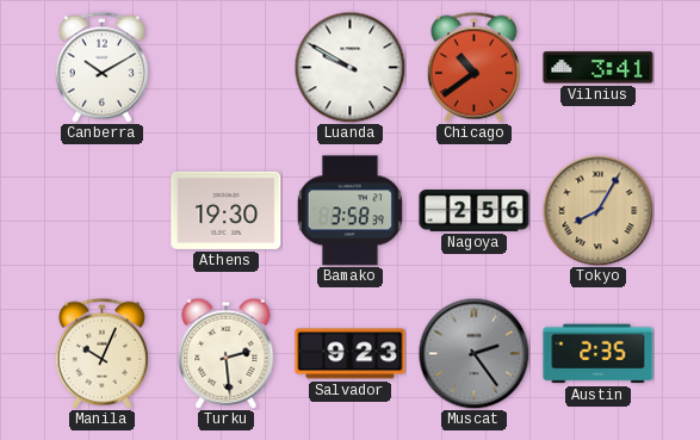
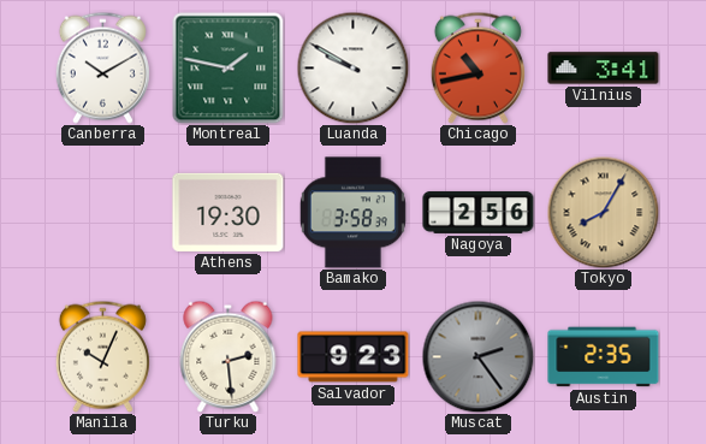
Montreal: none -> 1:47
Chicago: 10:39 -> 10:43
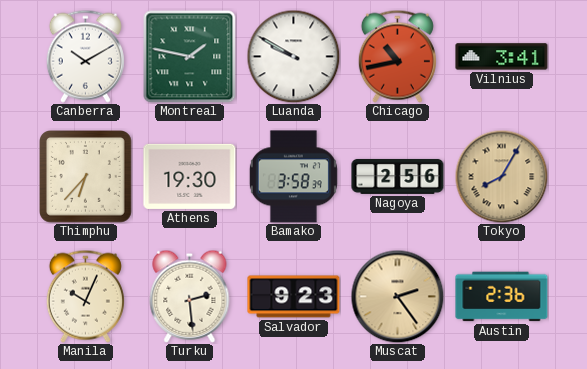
Thimphu: none -> 6:37
Muscat dial: grey -> champagne
Austin: 2:35 -> 2:36
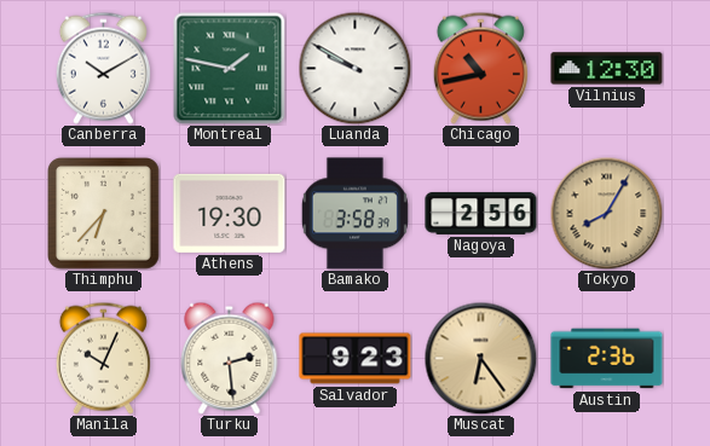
Vilnius: 3:41 -> 12:30
Muscat: 2:24 -> 6:24
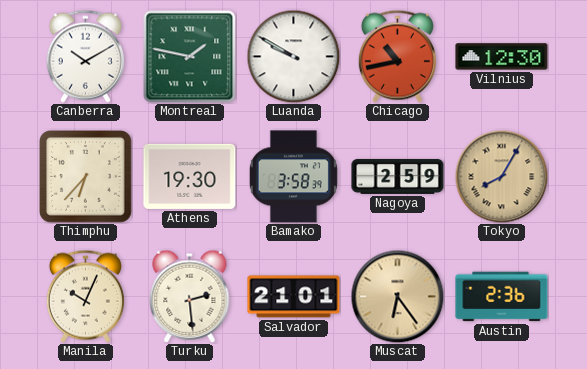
Nagoya: 2:56 -> 2:59
Salvador: 9:23 -> 21:01
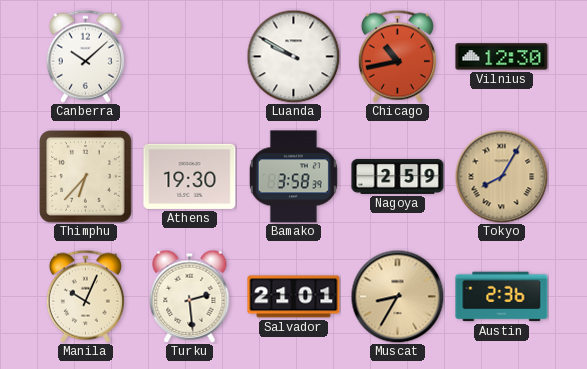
Canberra: 10:10 -> 10:08
Montreal: 1:47 -> none
Muscat: 6:24 -> 8:35
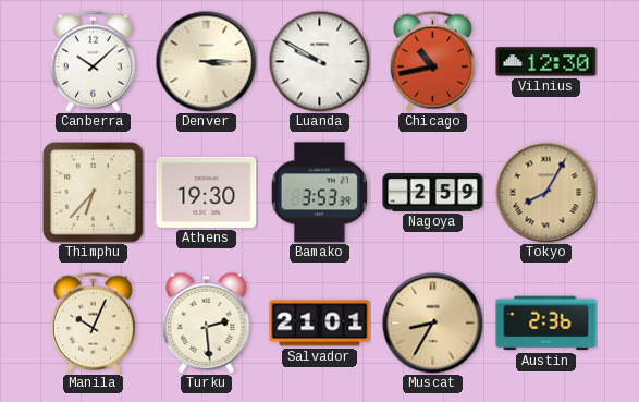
Denver: none -> 3:15
Bamako: 3:58 -> 3:53
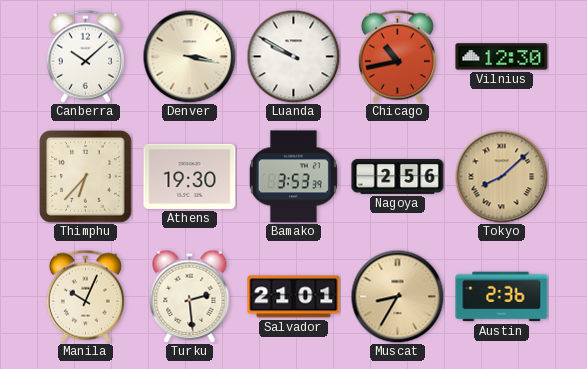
Denver: 3:15 -> 3:17
Nagoya: 2:59 -> 2:56
Tokyo: 8:05 -> 8:08
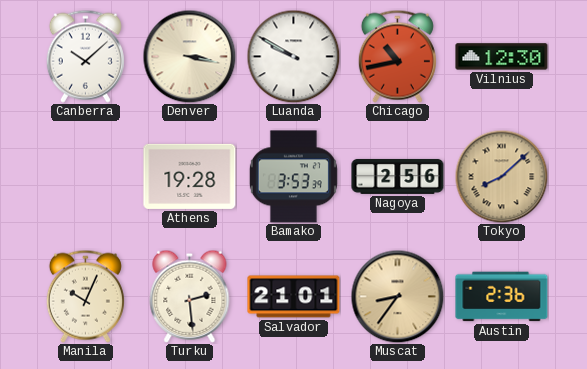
Thimphu: 6:37 -> none
Athens: 19:30 -> 19:28
Muscat: 8:35 -> 8:36
